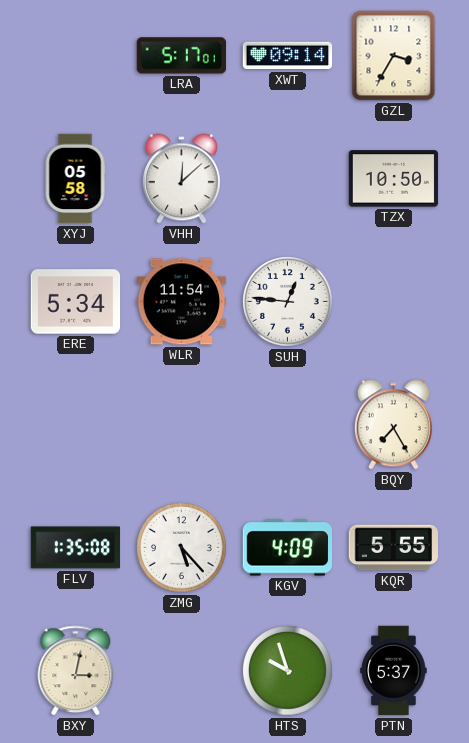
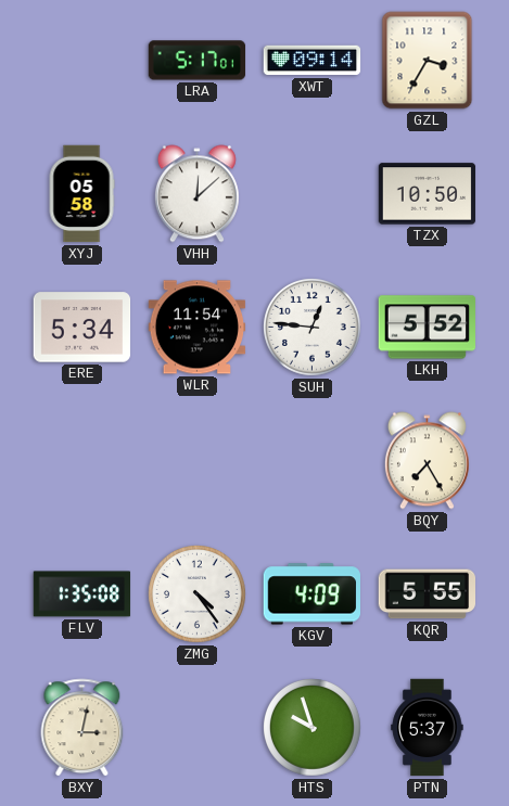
LKH: none -> 5:52
ZMG: 5:23 -> 4:24
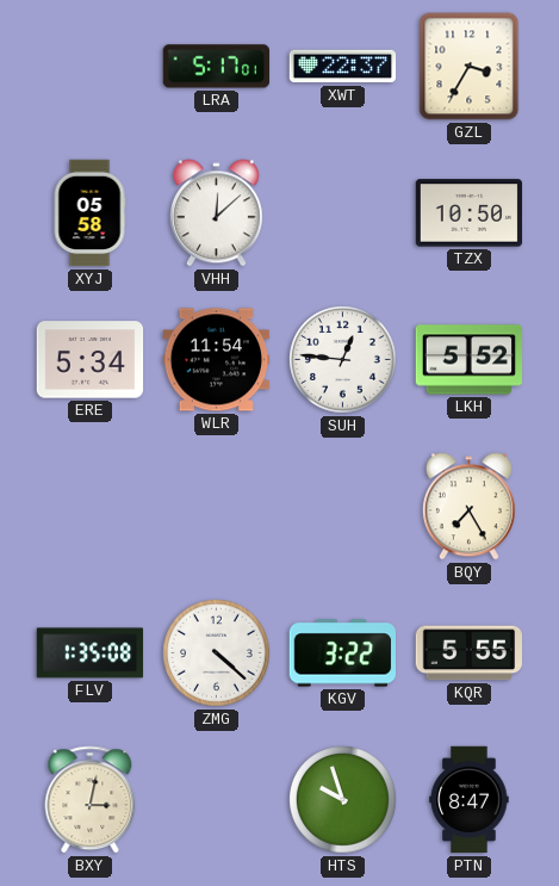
XWT: 09:14 -> 22:37
ZMG: 4:24 -> 4:22
KGV: 4:09 -> 3:22
PTN: 5:37 -> 8:47
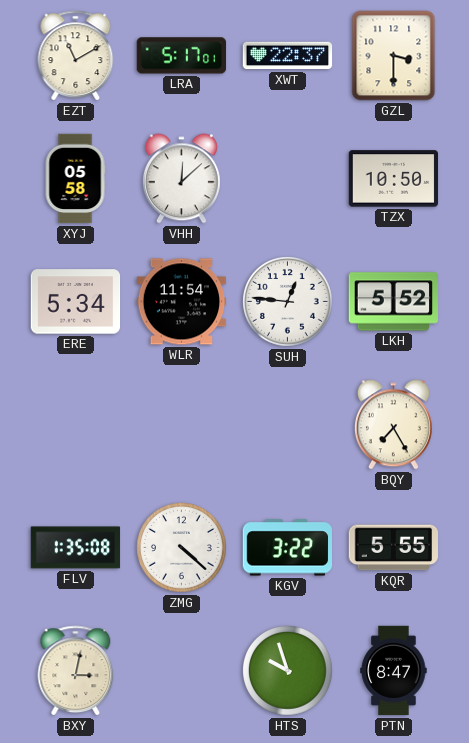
EZT: none -> 11:10
GZL: 3:35 -> 3:30
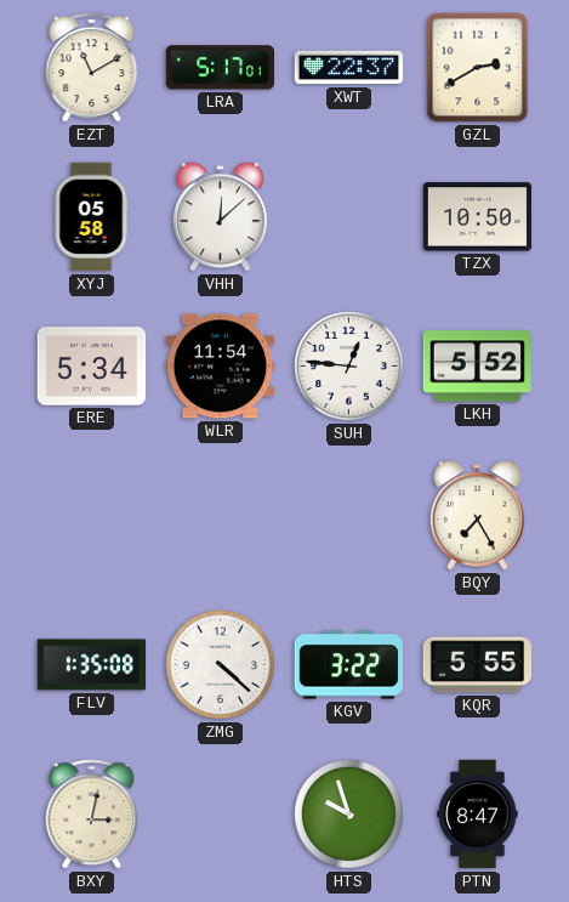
GZL: 3:30 -> 2:40
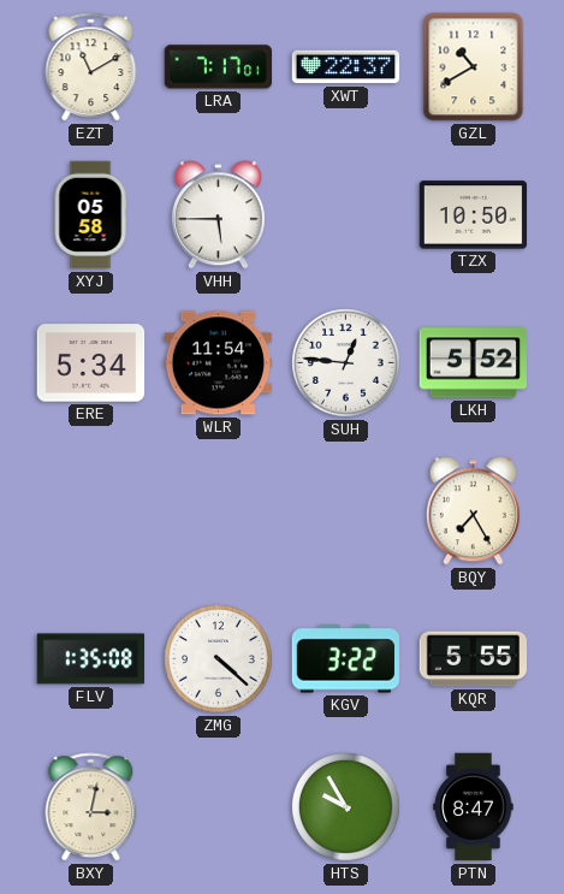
LRA: 5:17 -> 7:17
GZL: 2:40 -> 10:40
VHH: 12:08 -> 5:45
HTS: 9:57 -> 9:55
